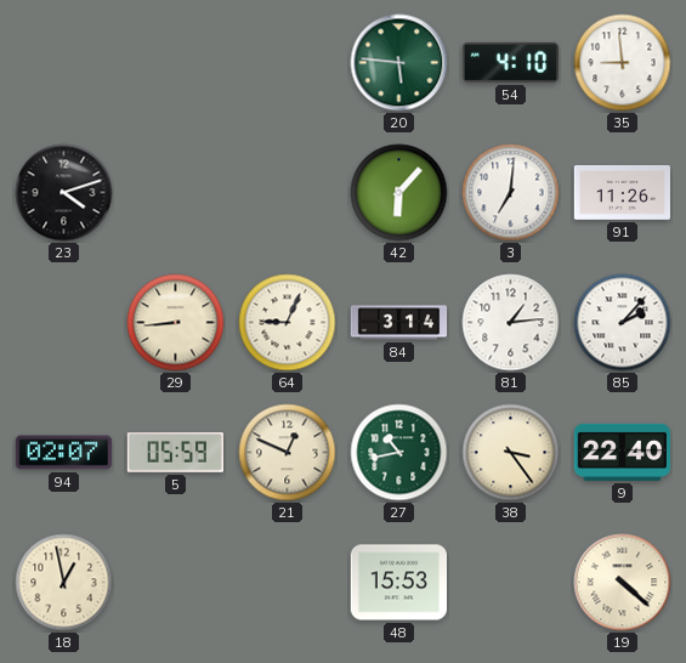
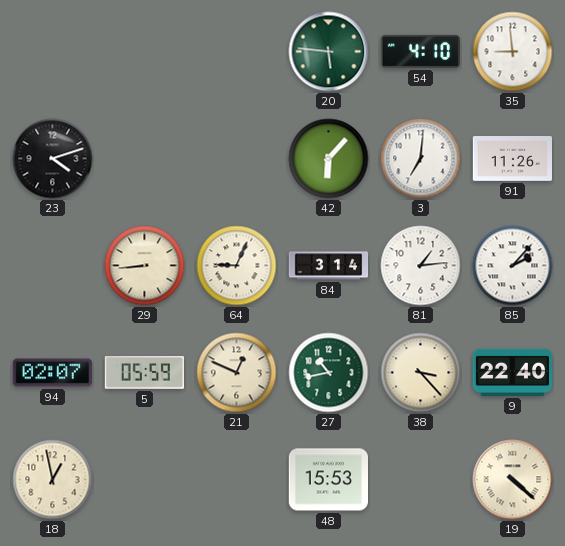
38: 3:24 -> 3:23
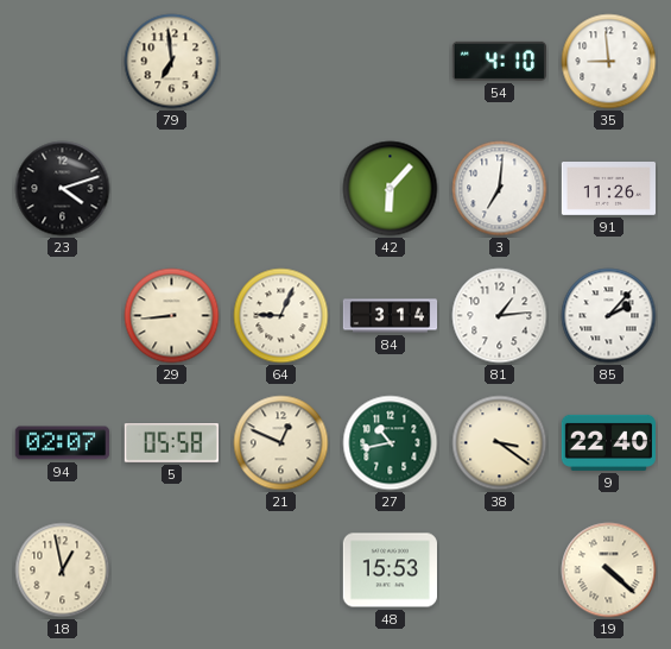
79: none -> 6:59
20: 5:46 -> none
5: 05:59 -> 05:58
38: 3:23 -> 3:21
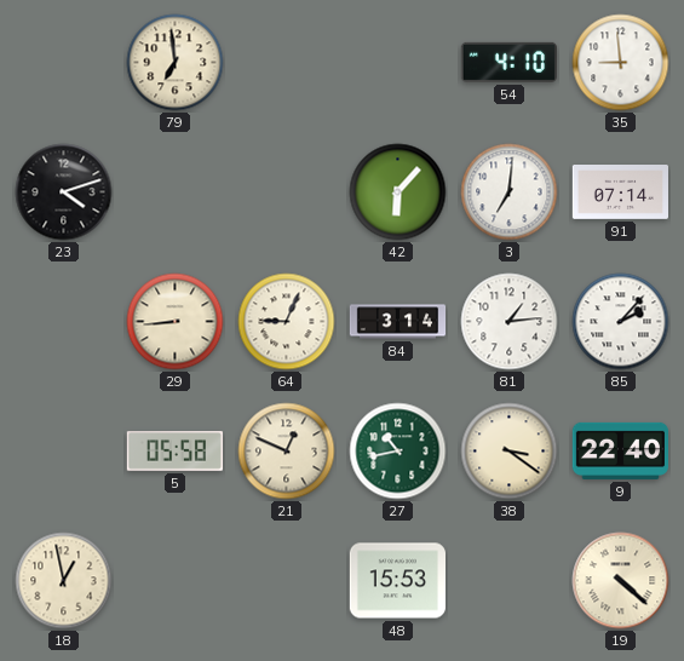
91: 11:26 -> 07:14
94: 02:07 -> none
